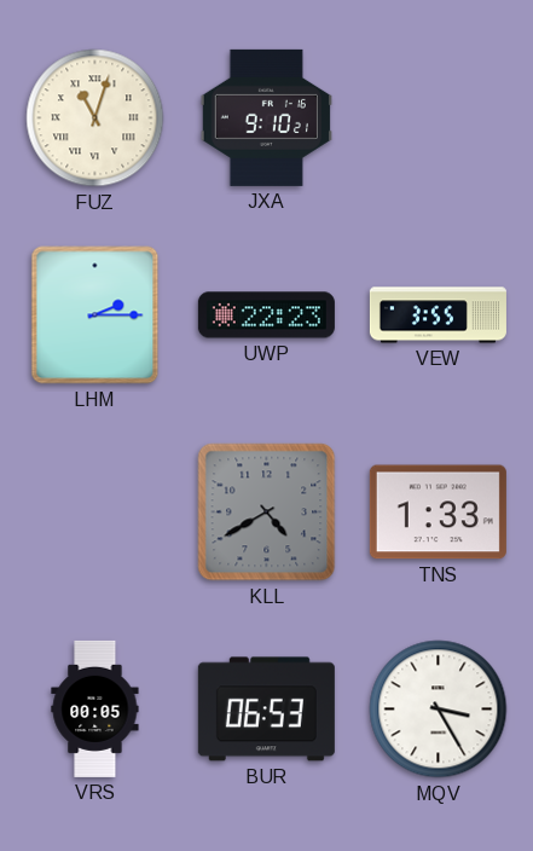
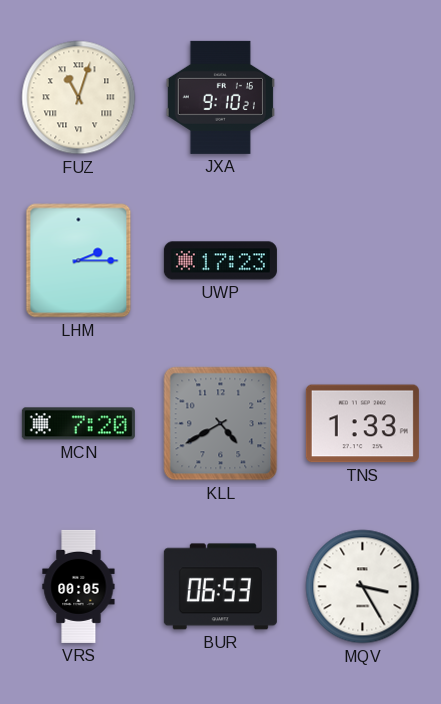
UWP: 22:23 -> 17:23
VEW: 3:55 -> none
MCN: none -> 7:20
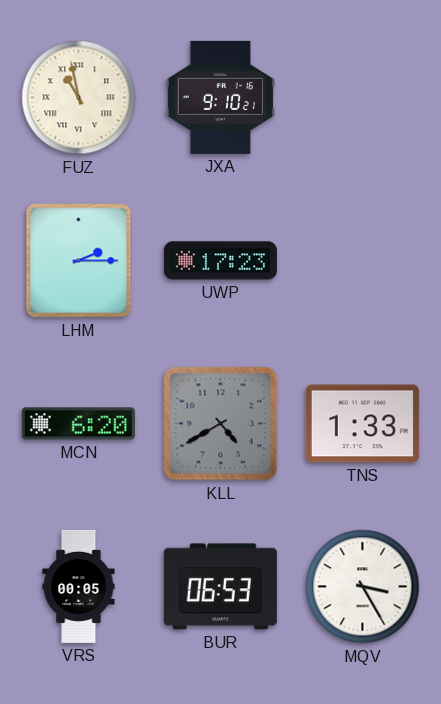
FUZ: 11:03 -> 10:58
MCN: 7:20 -> 6:20
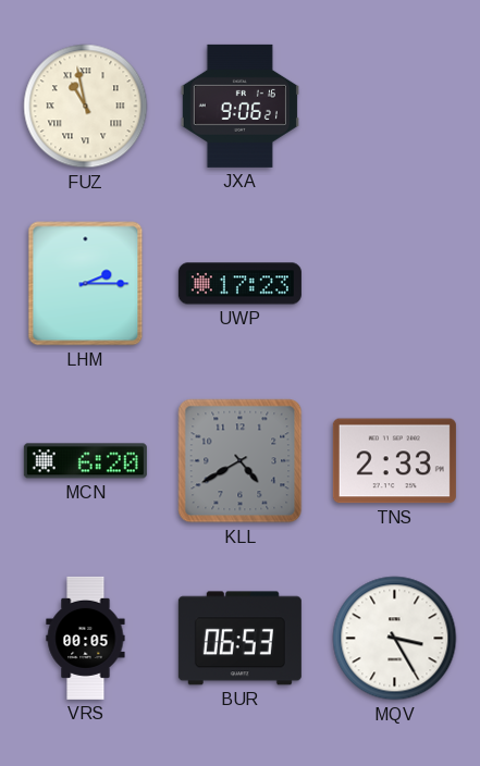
JXA: 9:10 -> 9:06
TNS: 1:33 -> 2:33
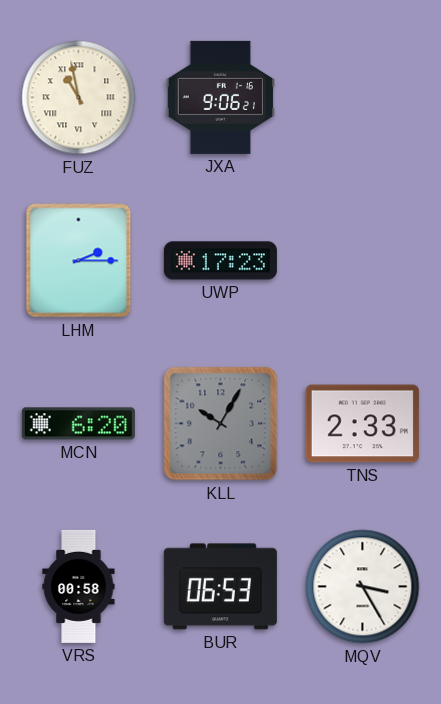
KLL: 4:40 -> 10:05
VRS: 00:05 -> 00:58
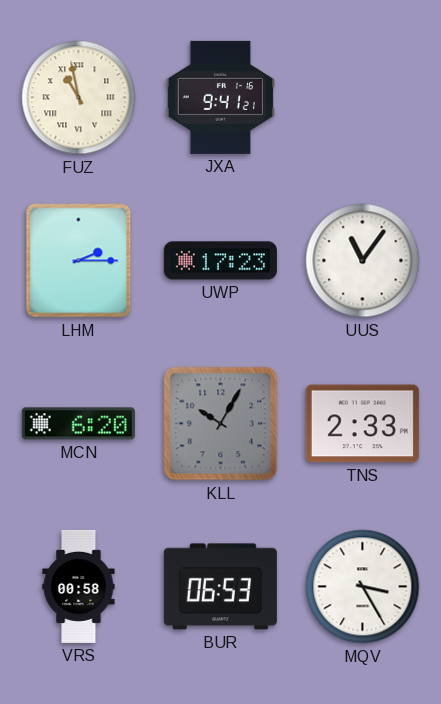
JXA: 9:06 -> 9:41
UUS: none -> 11:06
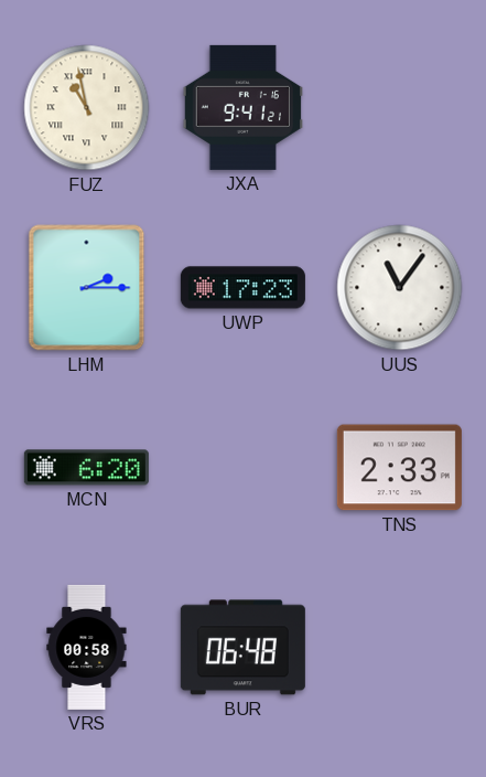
KLL: 10:05 -> none
BUR: 06:53 -> 06:48
MQV: 3:25 -> none
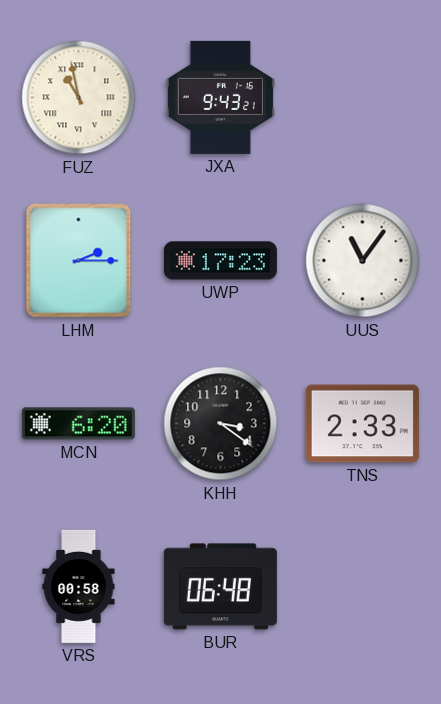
JXA: 9:41 -> 9:43
KHH: none -> 3:21
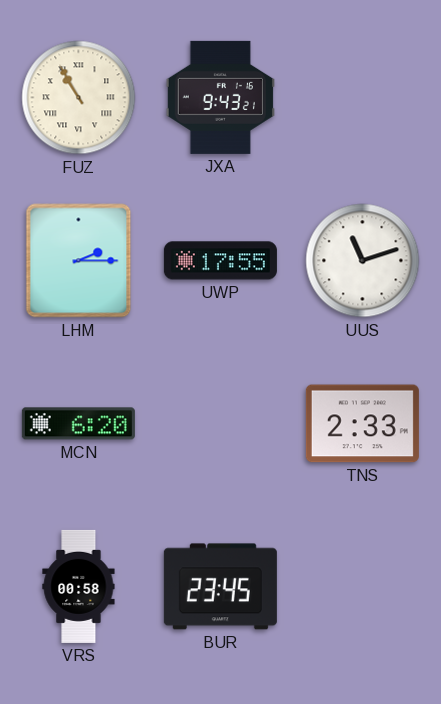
FUZ: 10:58 -> 10:55
UWP: 17:23 -> 17:55
UUS: 11:06 -> 11:12
KHH: 3:21 -> none
BUR: 06:48 -> 23:45
